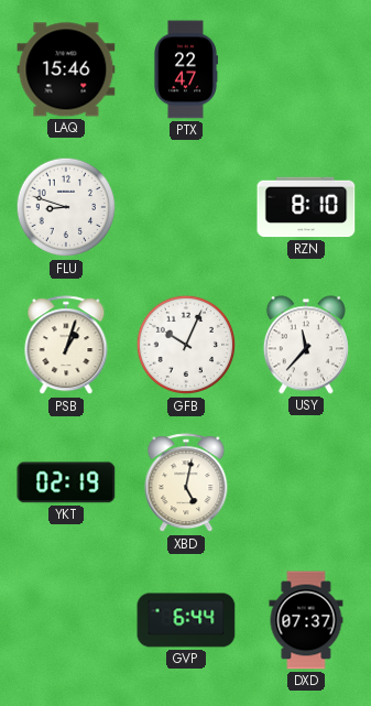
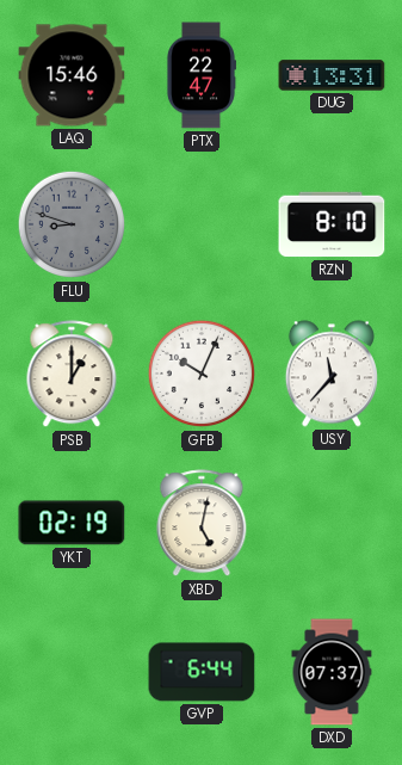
DUG: none -> 13:31
FLU dial: white -> grey
PSB: 1:03 -> 1:00
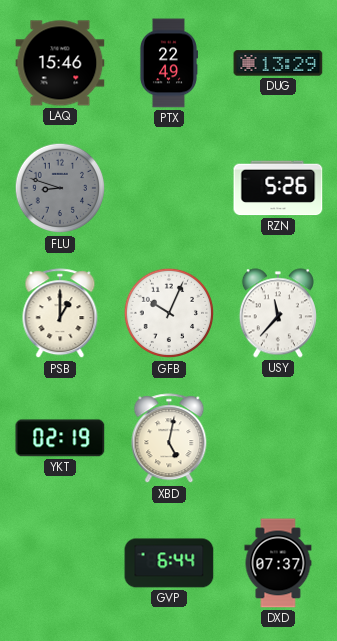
PTX: 22:47 -> 22:49
DUG: 13:31 -> 13:29
RZN: 8:10 -> 5:26
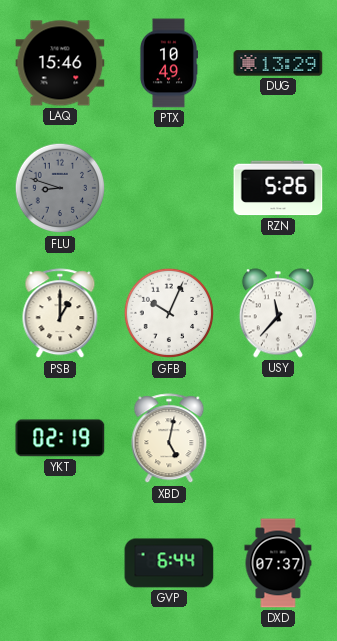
PTX: 22:49 -> 10:49
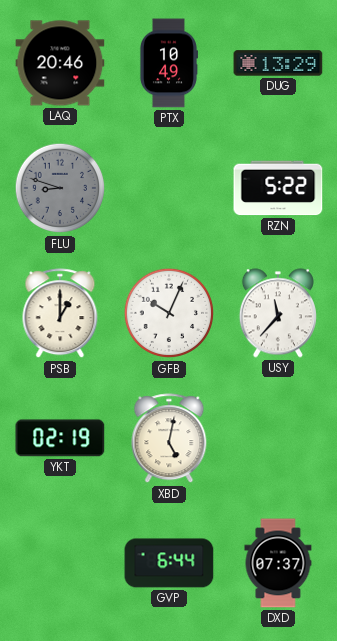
LAQ: 15:46 -> 20:46
RZN: 5:26 -> 5:22
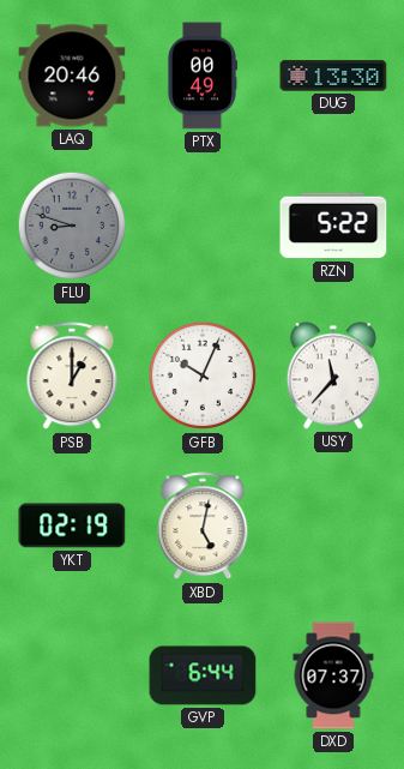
PTX: 10:49 -> 00:49
DUG: 13:29 -> 13:30
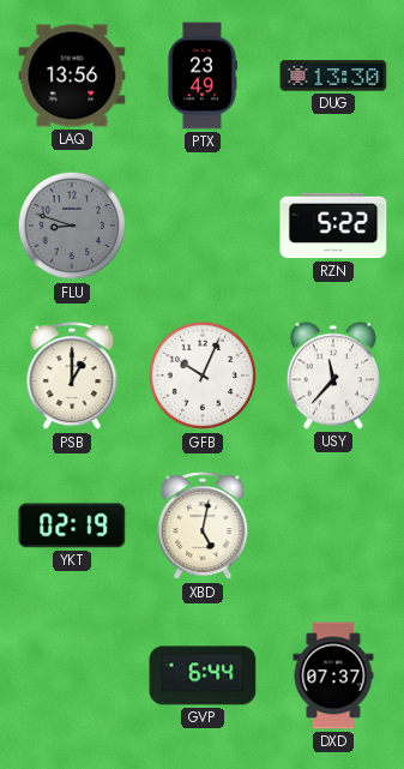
LAQ: 20:46 -> 13:56
PTX: 00:49 -> 23:49
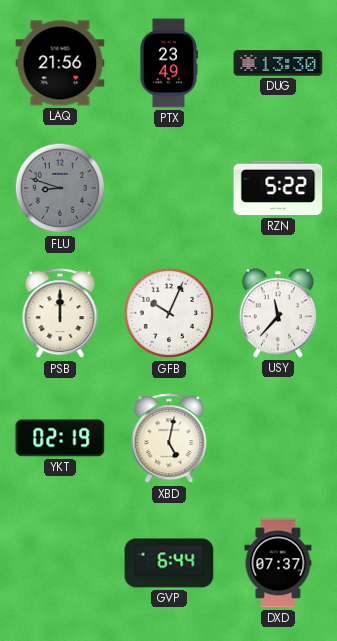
LAQ: 13:56 -> 21:56
PSB: 1:00 -> 12:00
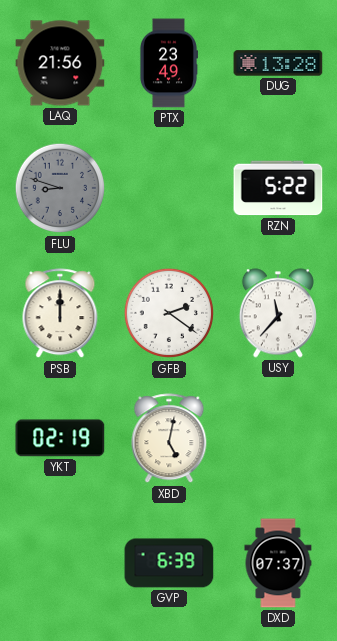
DUG: 13:30 -> 13:28
GFB: 10:04 -> 2:21
GVP: 6:44 -> 6:39
